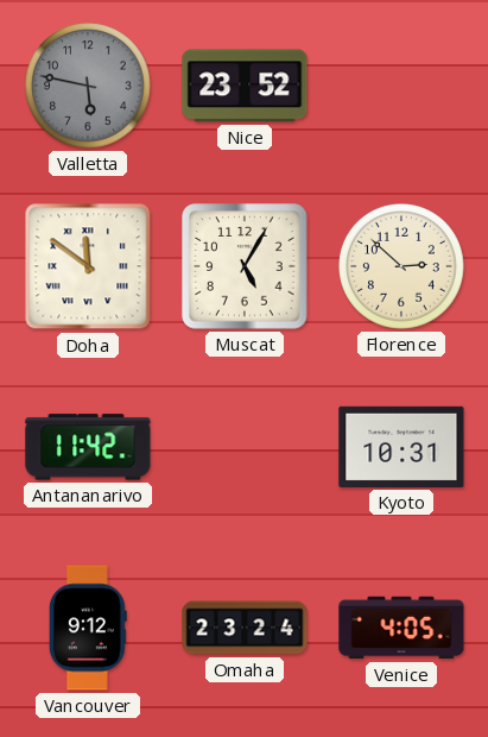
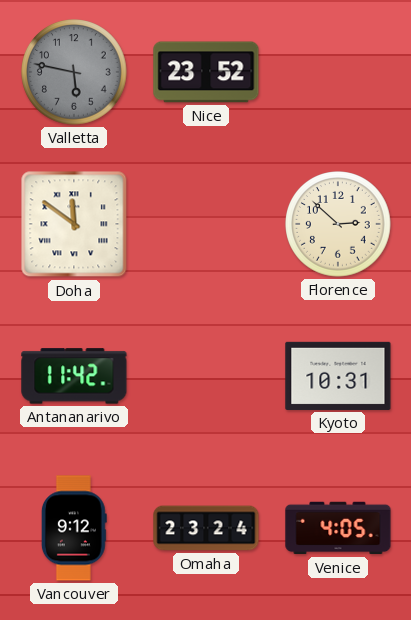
Muscat: 5:05 -> none
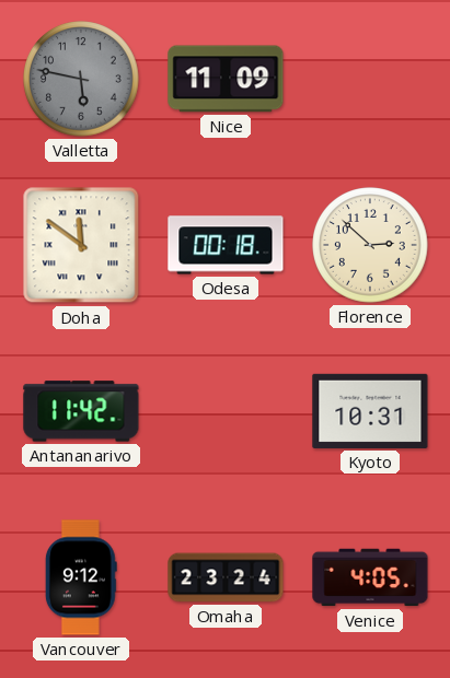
Nice: 23:52 -> 11:09
Odesa: none -> 00:18
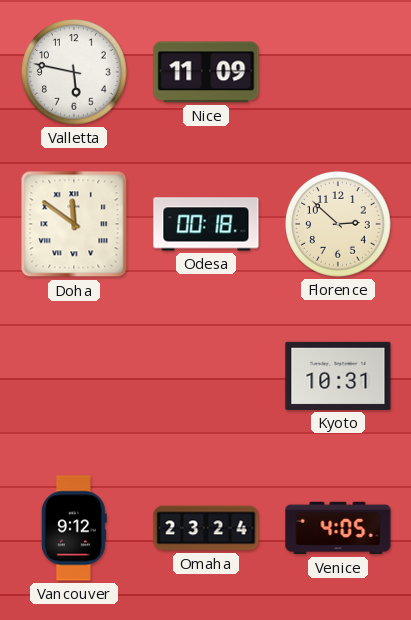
Valletta dial: grey -> white
Antananarivo: 11:42 -> none
